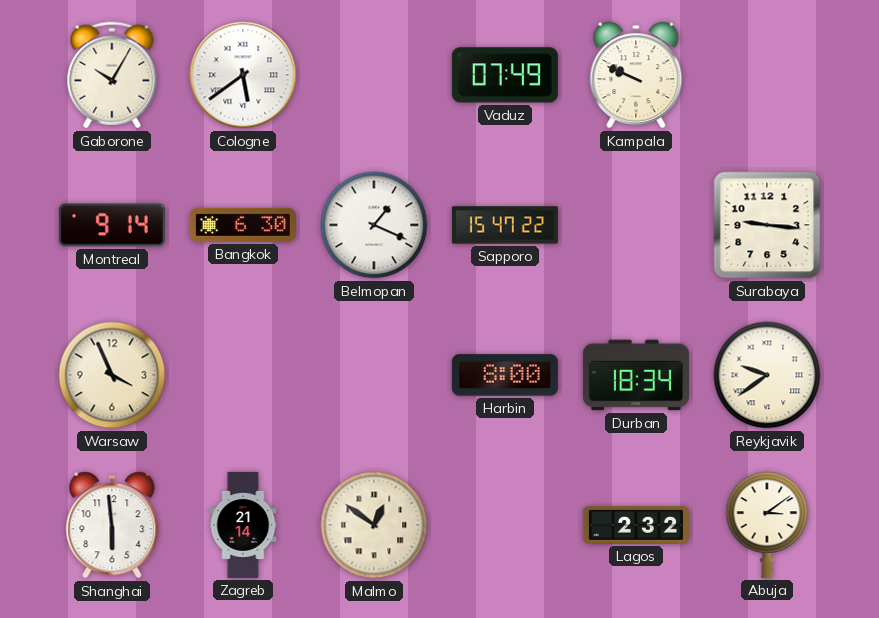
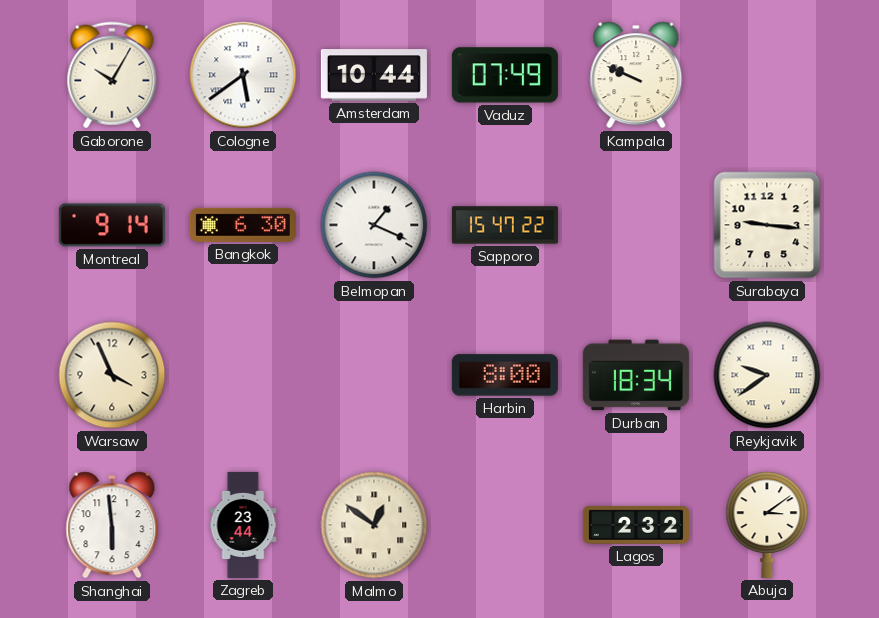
Amsterdam: none -> 10:44
Zagreb: 21:14 -> 23:44
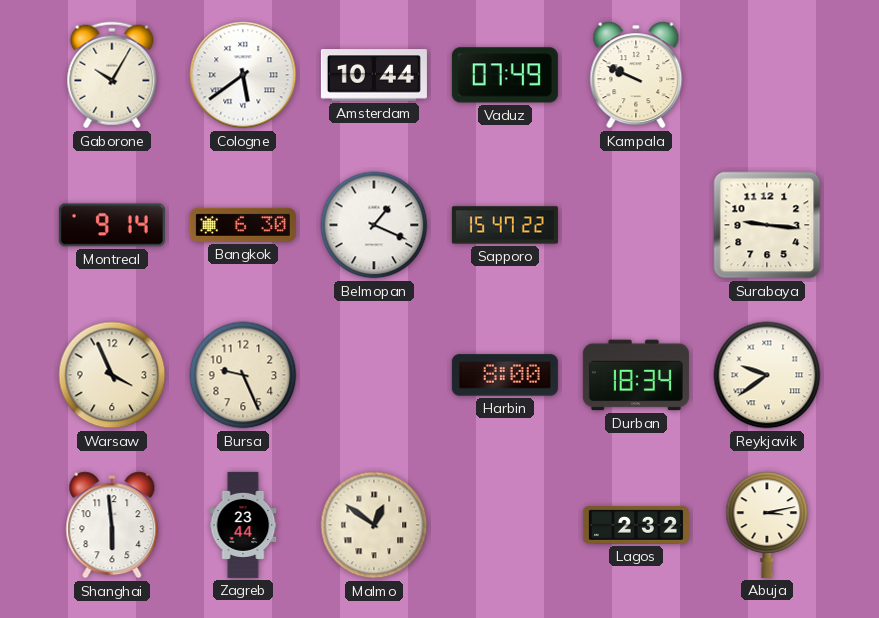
Bursa: none -> 9:26
Abuja: 3:09 -> 3:13
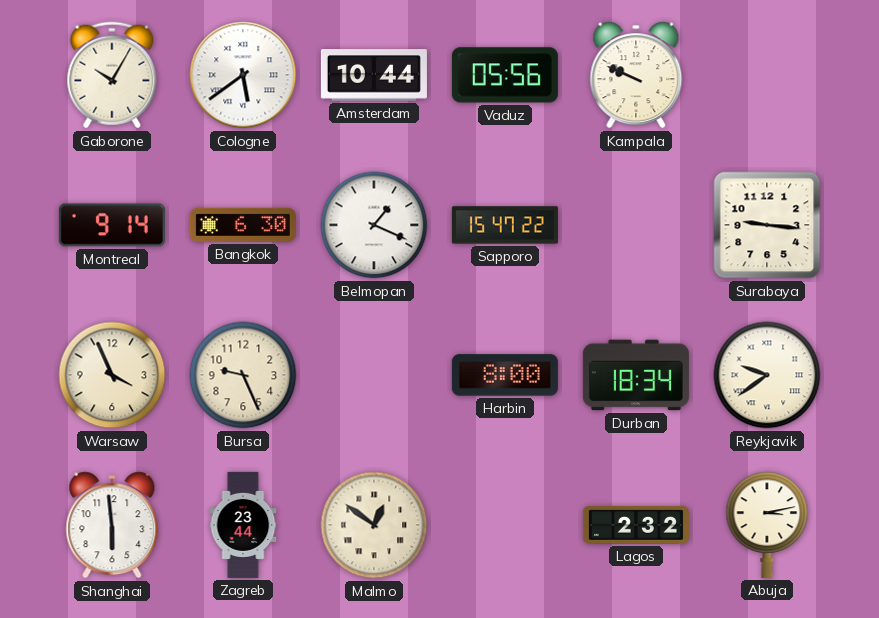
Vaduz: 07:49 -> 05:56
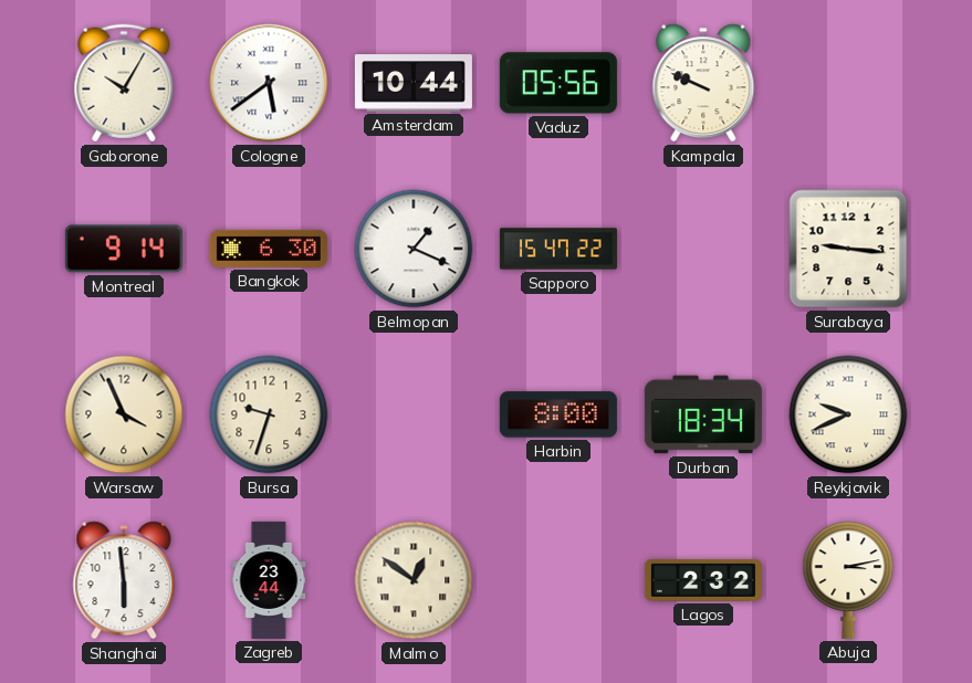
Bursa: 9:26 -> 9:33
Reykjavik: 9:39 -> 9:41
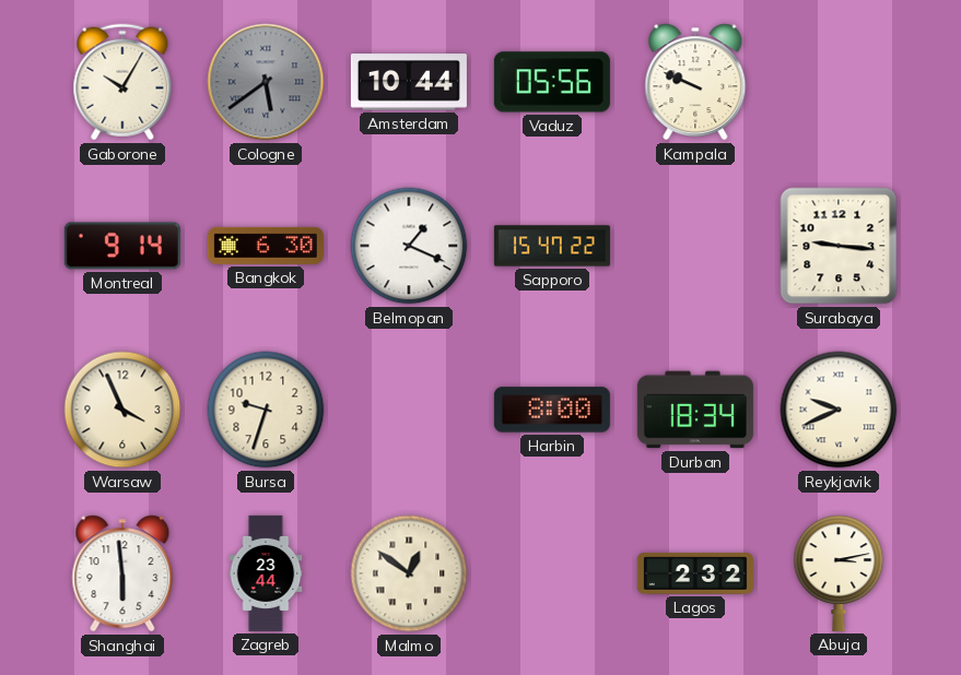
Cologne dial: white -> grey
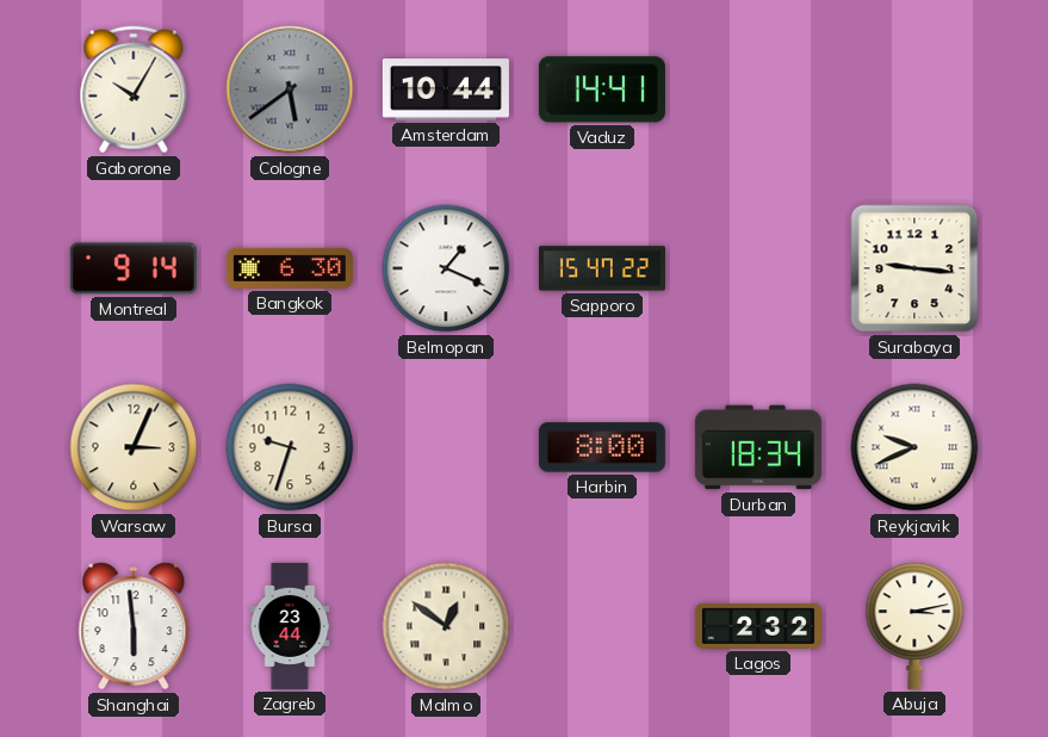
Vaduz: 05:56 -> 14:41
Kampala: 9:49 -> none
Warsaw: 3:56 -> 3:04
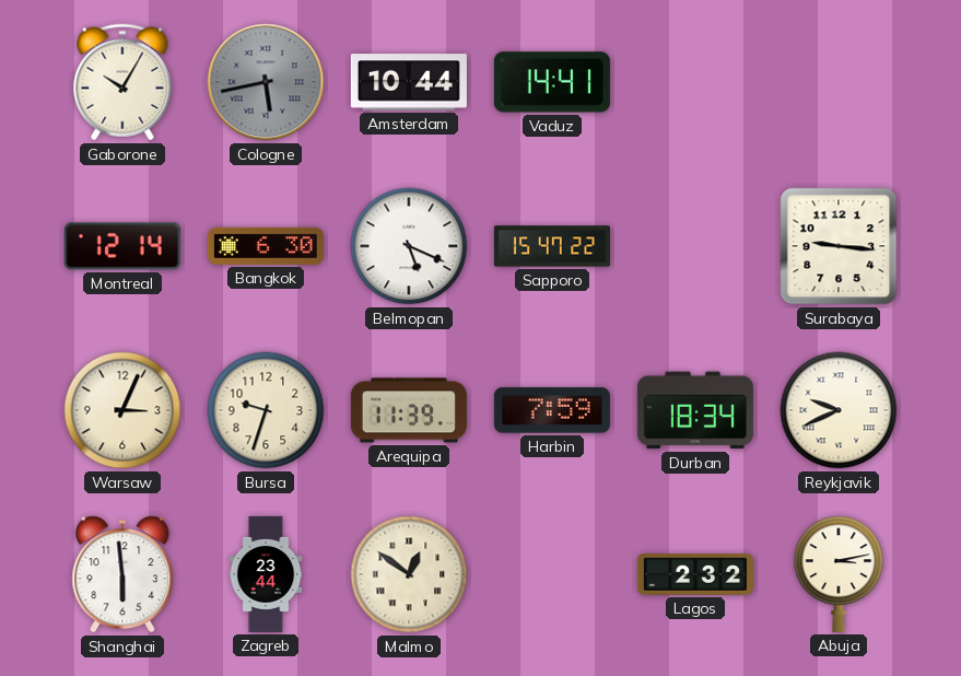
Cologne: 5:39 -> 5:43
Montreal: 9:14 -> 12:14
Belmopan: 1:19 -> 5:19
Arequipa: none -> 11:39
Harbin: 8:00 -> 7:59
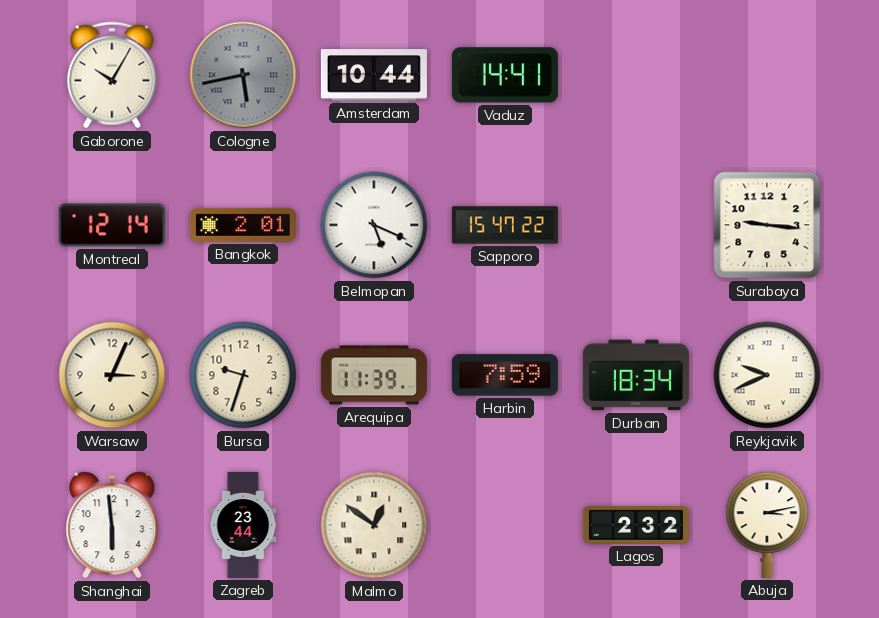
Bangkok: 6:30 -> 2:01
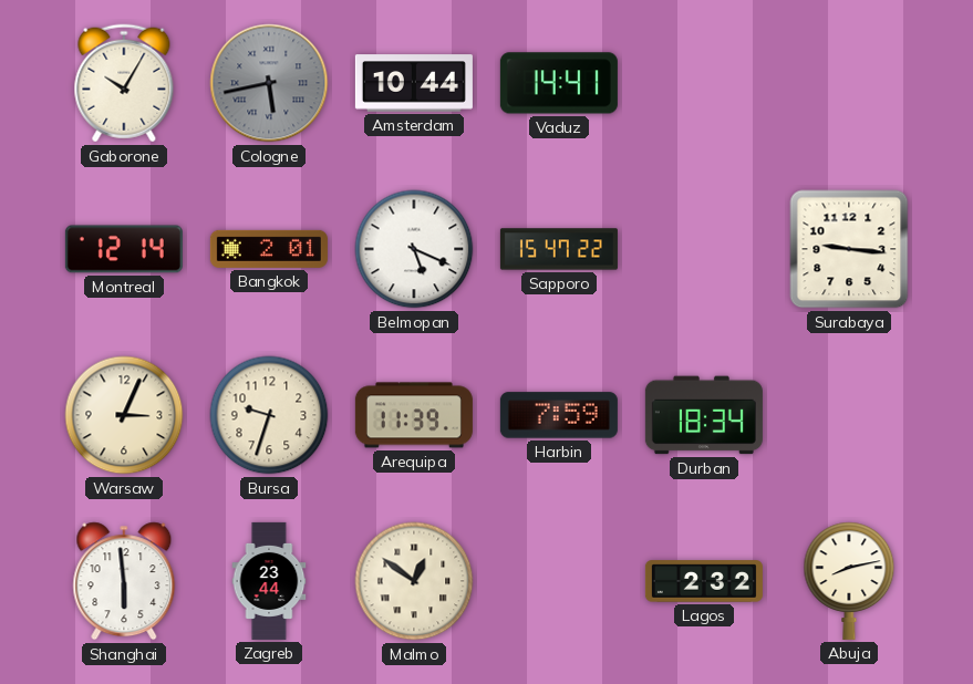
Reykjavik: 9:41 -> none
Abuja: 3:13 -> 8:13
